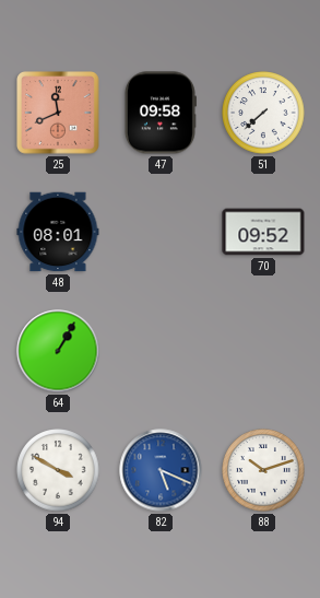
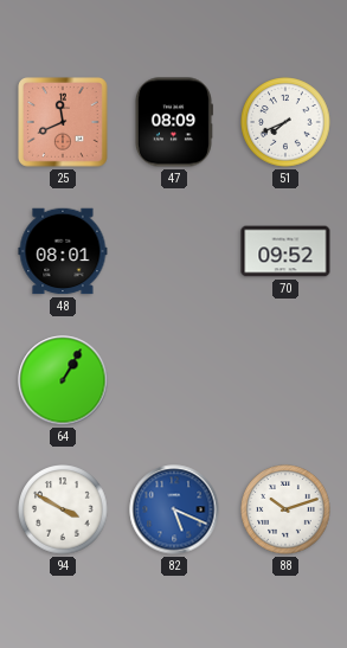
47: 09:58 -> 08:09
51: 7:38 -> 7:41
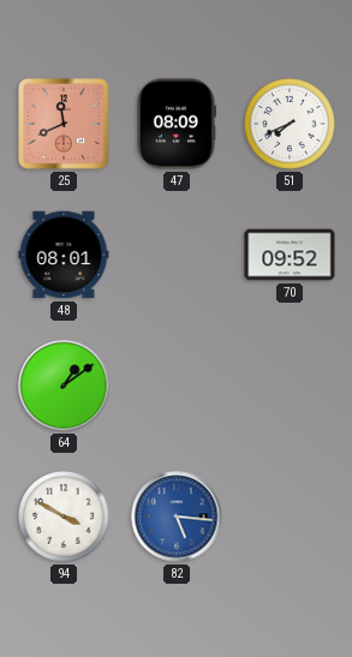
64: 1:05 -> 1:09
82: 5:19 -> 5:16
88: 10:12 -> none
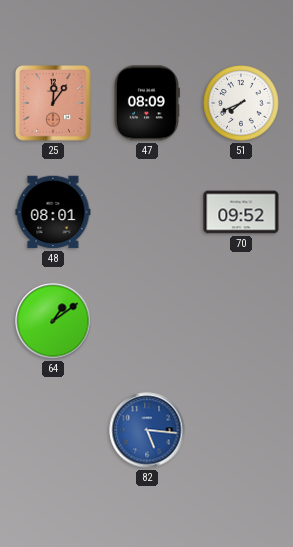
25: 11:41 -> 12:06
94: 3:50 -> none
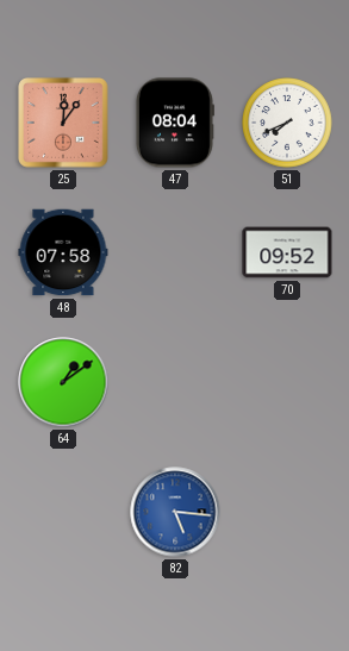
47: 08:09 -> 08:04
48: 08:01 -> 07:58
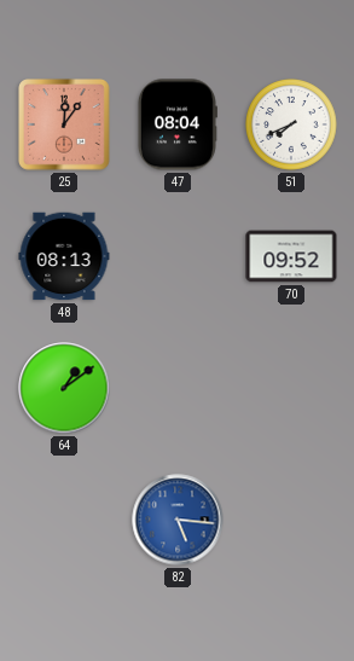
48: 07:58 -> 08:13
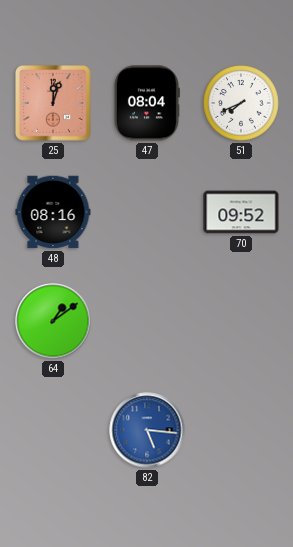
25: 12:06 -> 12:03
48: 08:13 -> 08:16
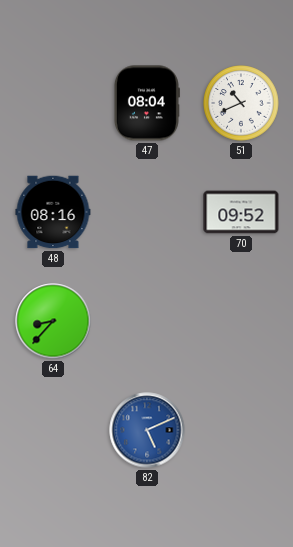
25: 12:03 -> none
51: 7:41 -> 10:41
64: 1:09 -> 8:37
82: 5:16 -> 5:11
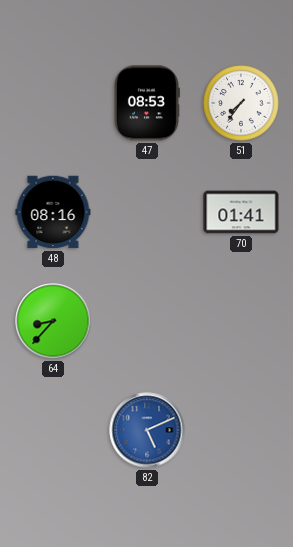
47: 08:04 -> 08:53
51: 10:41 -> 7:36
70: 09:52 -> 01:41
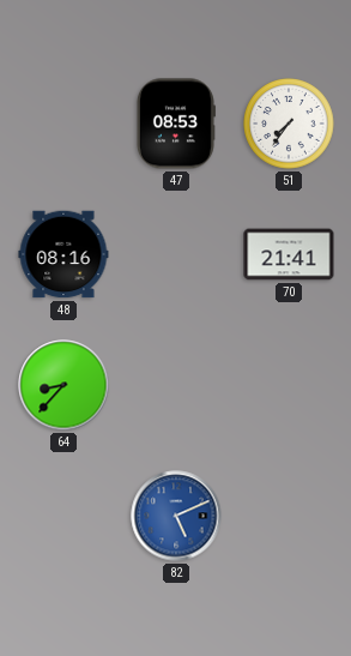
70: 01:41 -> 21:41
